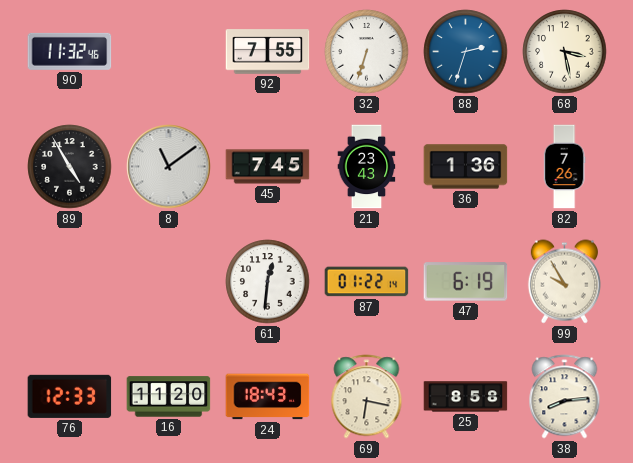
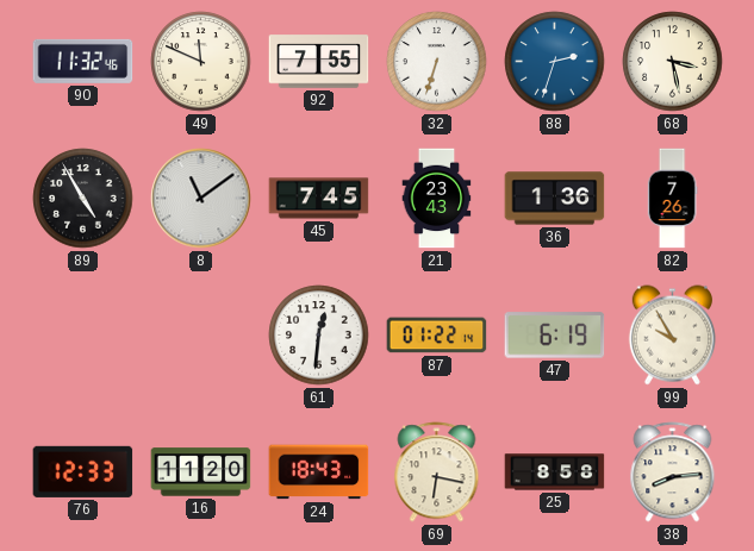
49: none -> 11:49
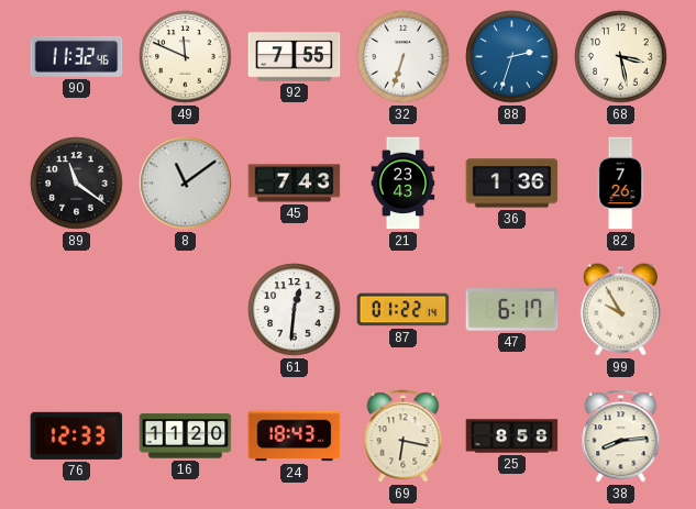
89: 4:55 -> 11:21
45: 7:45 -> 7:43
47: 6:19 -> 6:17
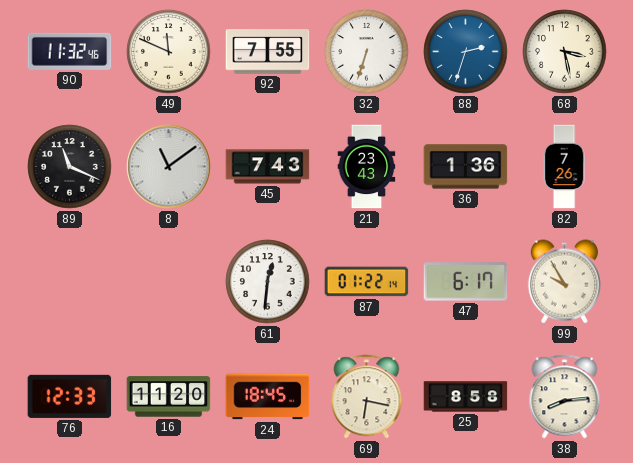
89: 11:21 -> 11:19
24: 18:43 -> 18:45
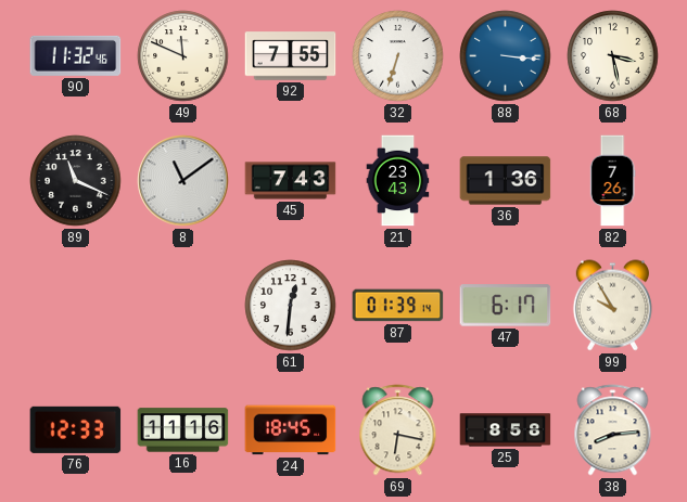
88: 2:33 -> 3:16
87: 01:22 -> 01:39
16: 11:20 -> 11:16
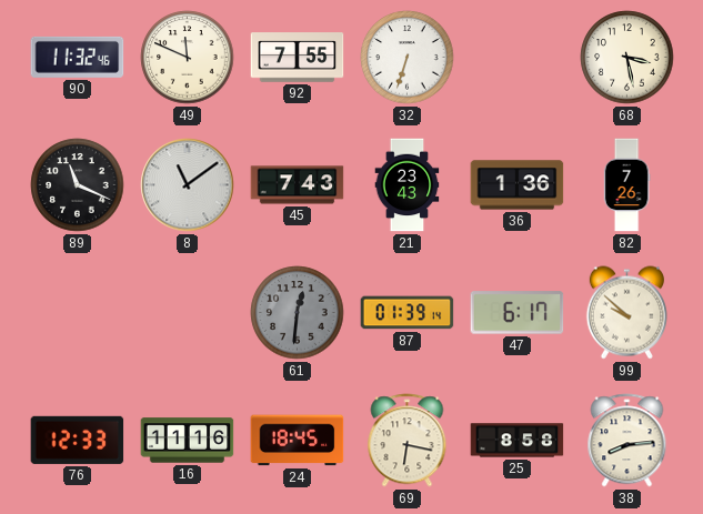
88: 3:16 -> none
61 dial: white -> grey
99: 9:55 -> 9:52
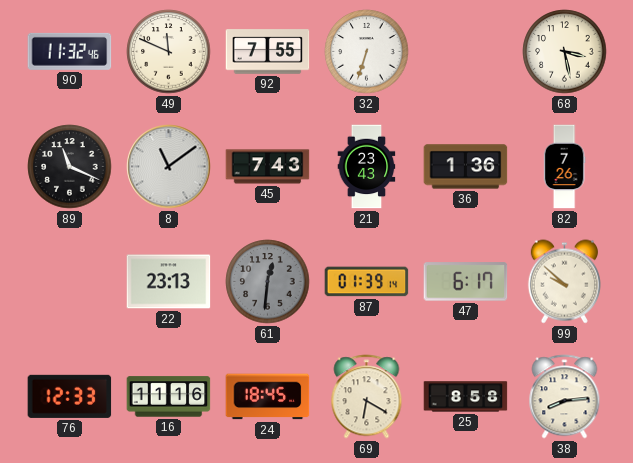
22: none -> 23:13
69: 6:17 -> 6:20
